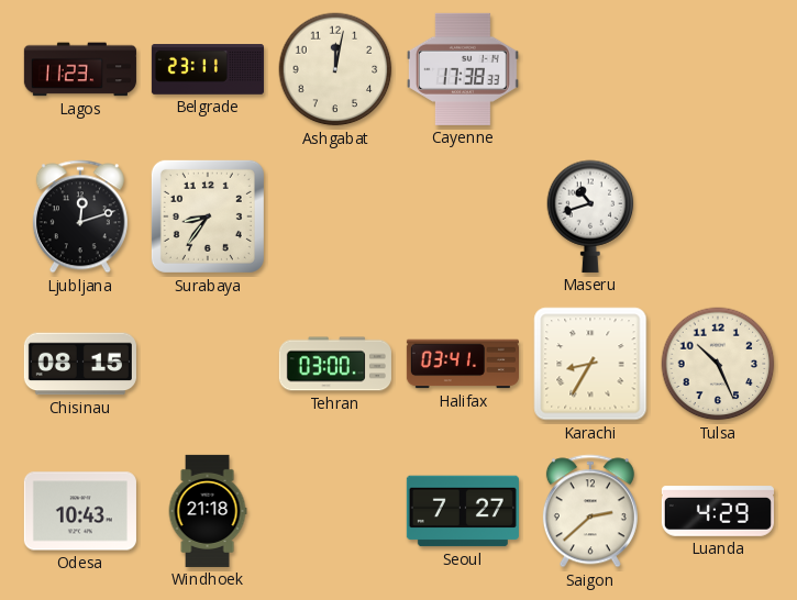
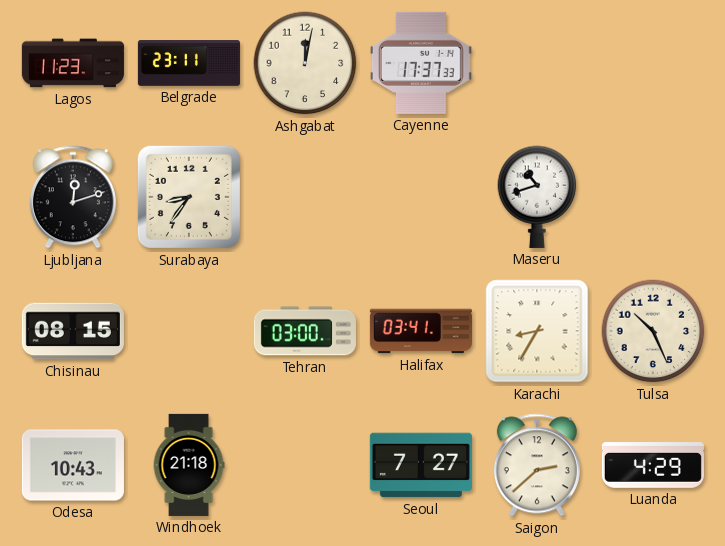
Cayenne: 17:38 -> 17:37
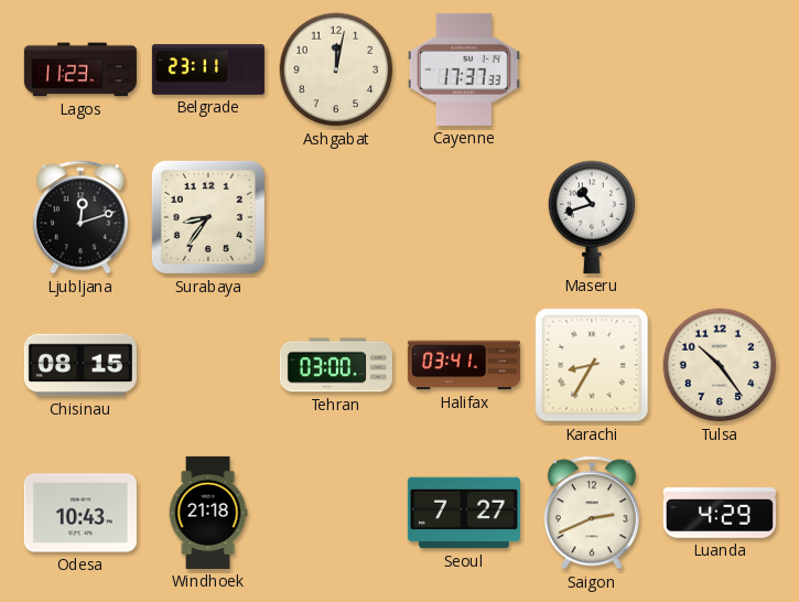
Tulsa: 10:26 -> 10:24
Saigon: 2:38 -> 2:41
